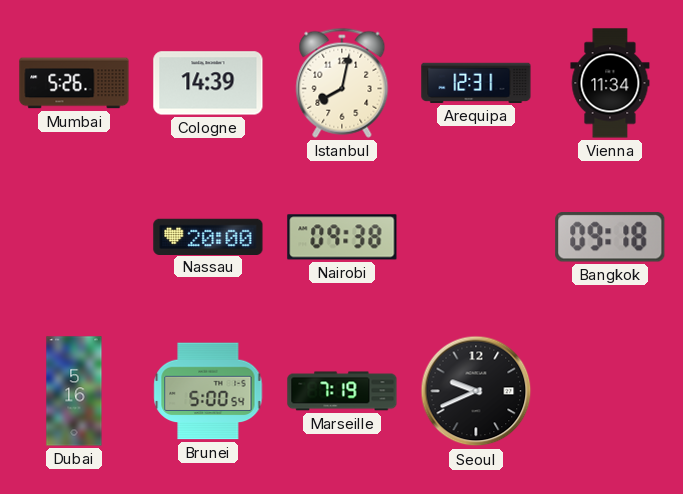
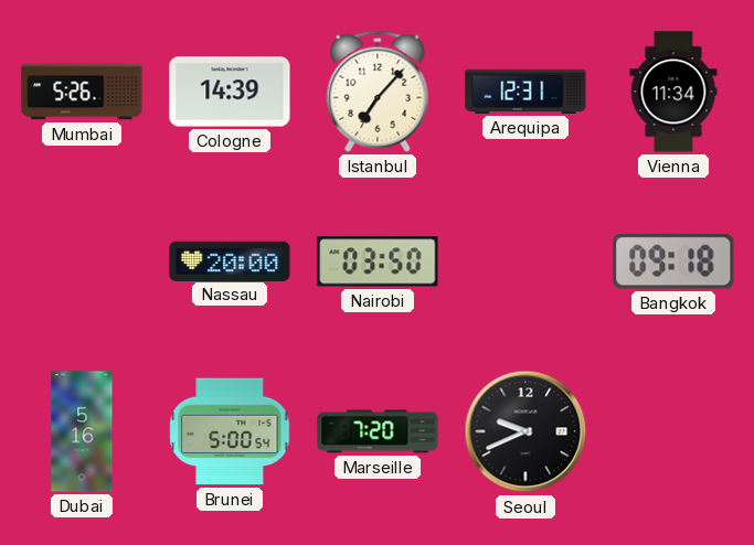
Istanbul: 8:02 -> 7:07
Nairobi: 09:38 -> 03:50
Marseille: 7:19 -> 7:20
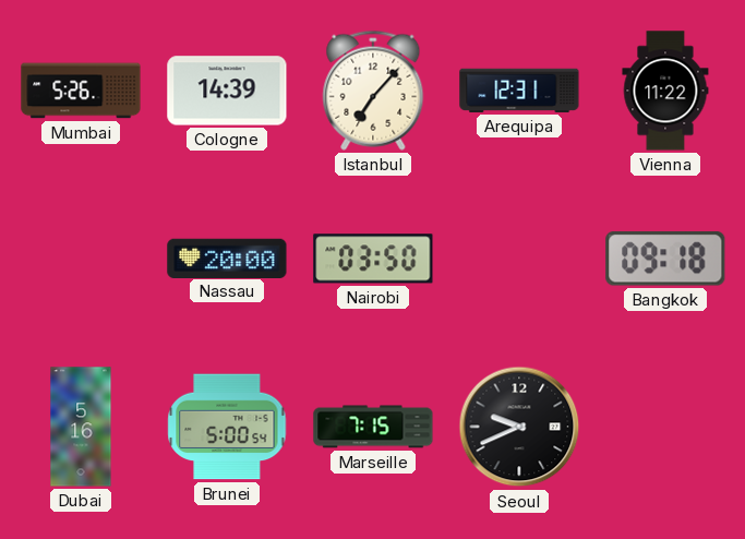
Vienna: 11:34 -> 11:22
Marseille: 7:20 -> 7:15
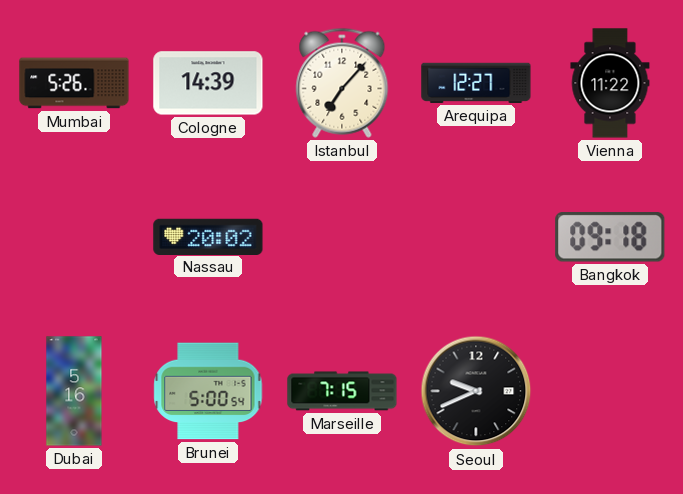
Arequipa: 12:31 -> 12:27
Nassau: 20:00 -> 20:02
Nairobi: 03:50 -> none
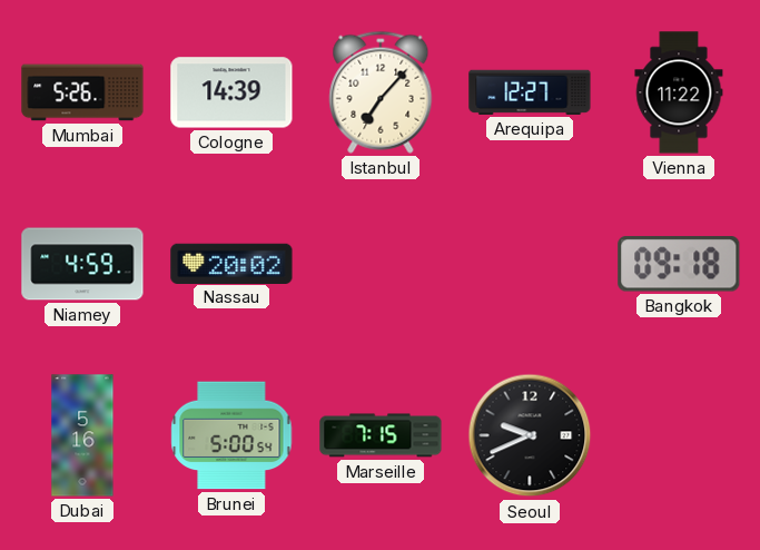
Niamey: none -> 4:59
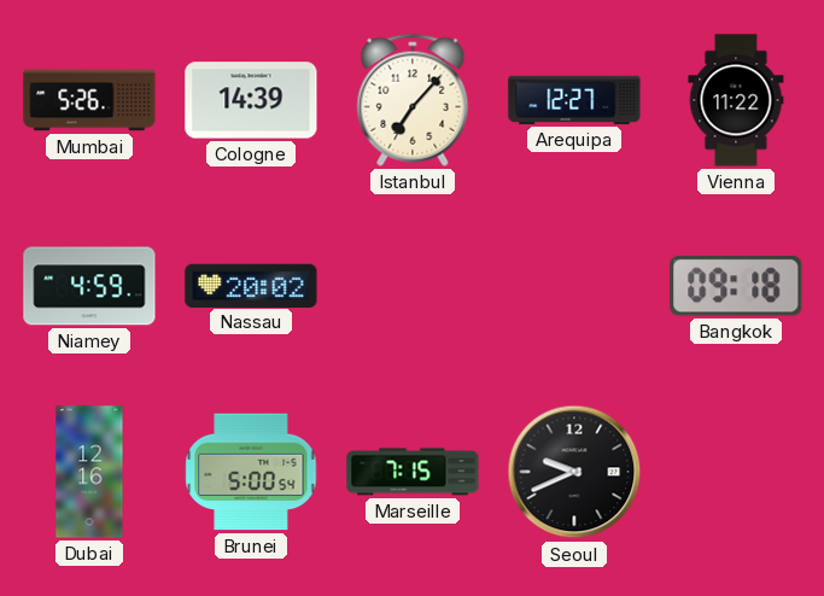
Dubai: 5:16 -> 12:16
